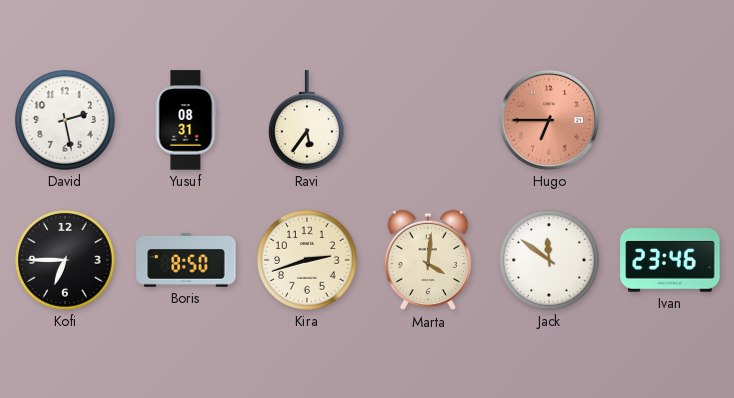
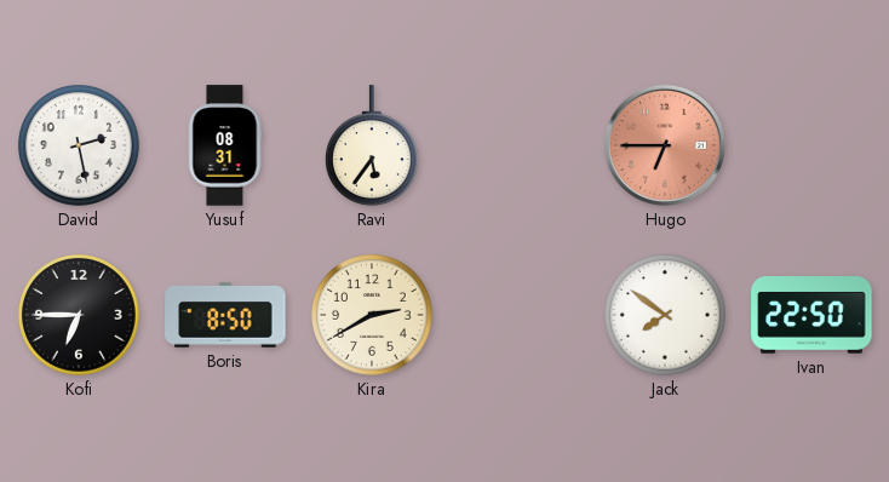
Kira: 2:42 -> 2:40
Marta: 4:01 -> none
Jack: 11:51 -> 7:51
Ivan: 23:46 -> 22:50
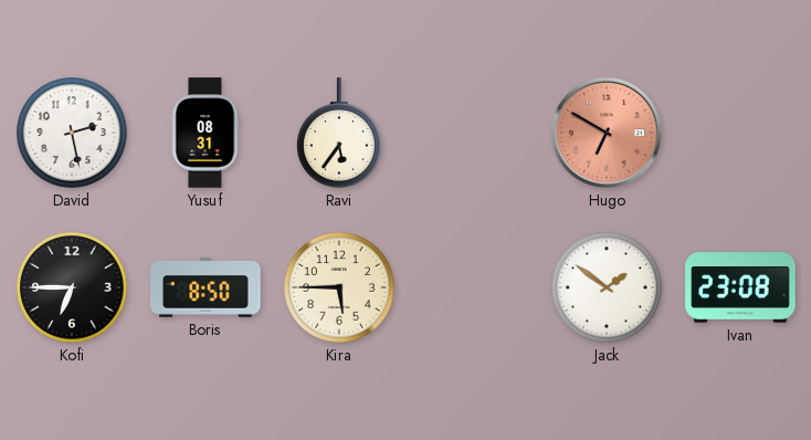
Hugo: 6:45 -> 6:50
Kira: 2:40 -> 5:45
Jack: 7:51 -> 1:51
Ivan: 22:50 -> 23:08
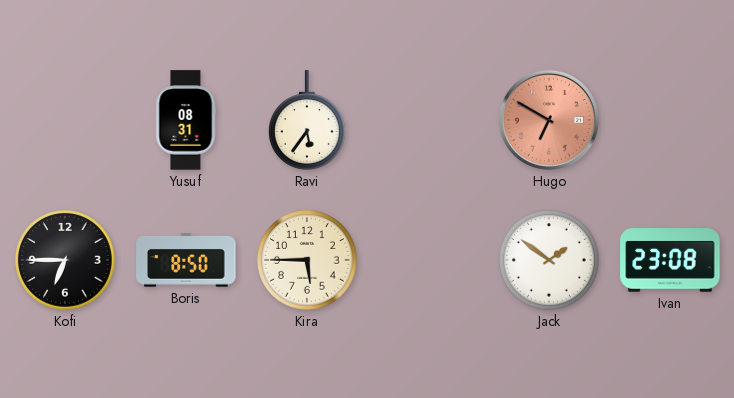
David: 2:28 -> none
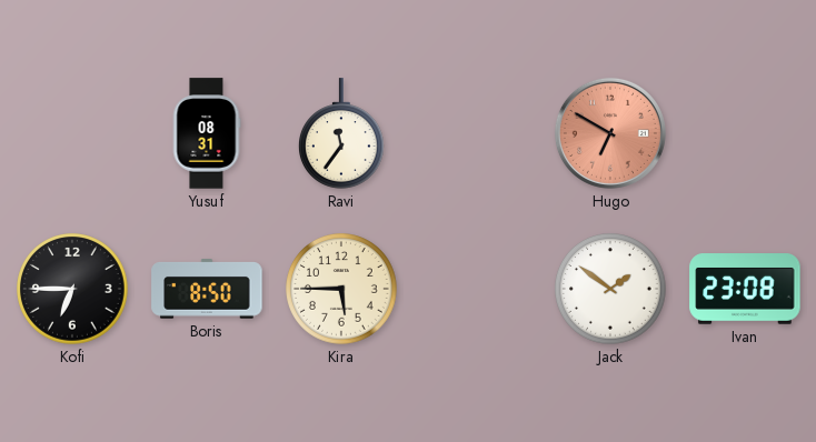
Ravi: 5:36 -> 11:36
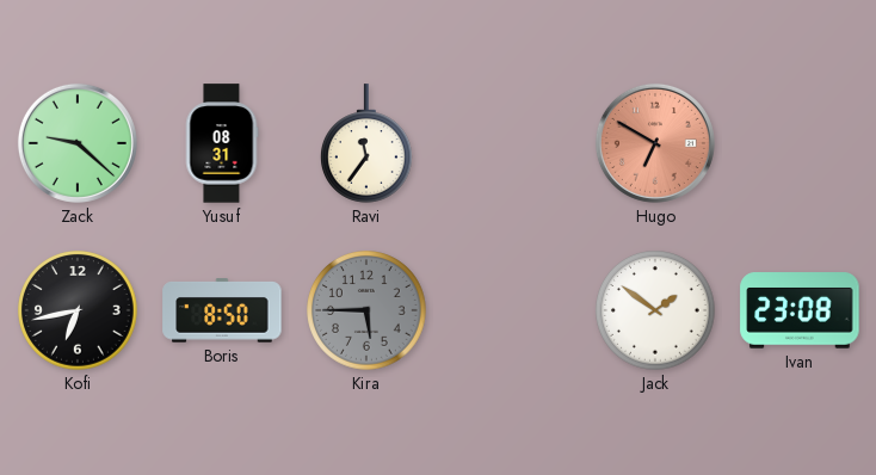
Zack: none -> 9:22
Kofi: 6:45 -> 6:43
Kira dial: cream -> grey
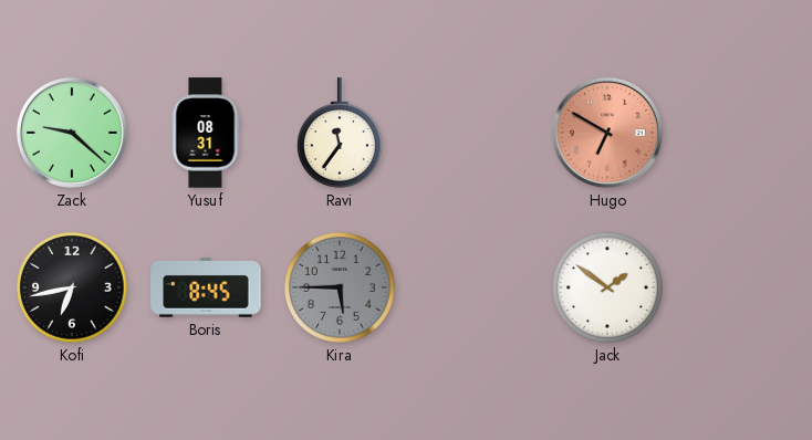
Boris: 8:50 -> 8:45
Ivan: 23:08 -> none
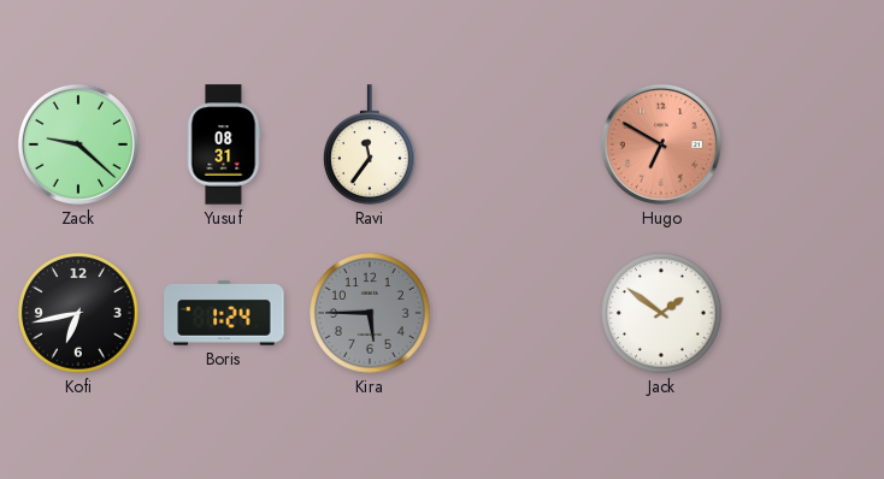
Boris: 8:45 -> 1:24
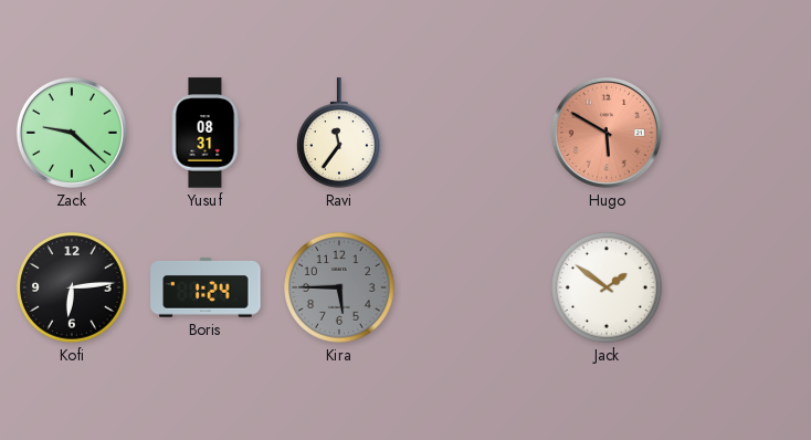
Hugo: 6:50 -> 5:50
Kofi: 6:43 -> 6:14
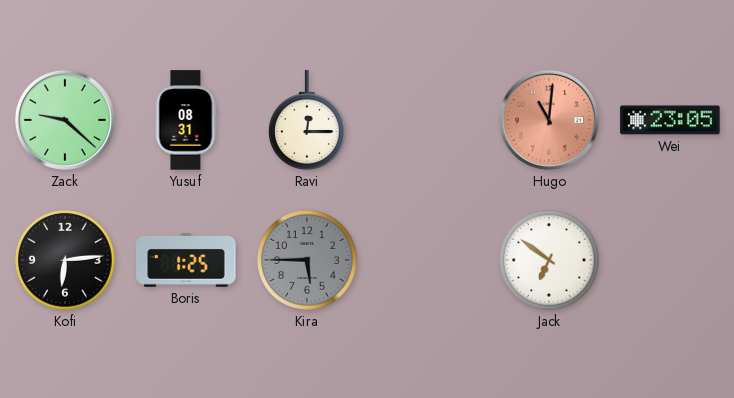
Ravi: 11:36 -> 12:15
Hugo: 5:50 -> 11:01
Wei: none -> 23:05
Boris: 1:24 -> 1:25
Jack: 1:51 -> 6:51
